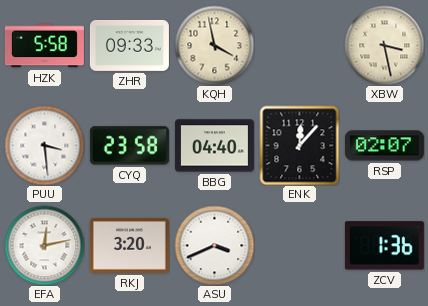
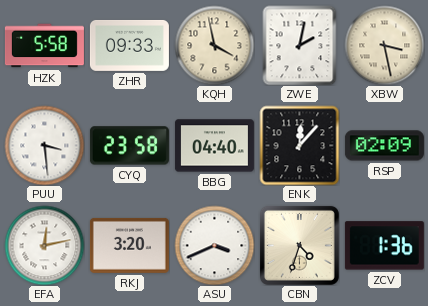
ZWE: none -> 2:02
RSP: 02:07 -> 02:09
CBN: none -> 4:33
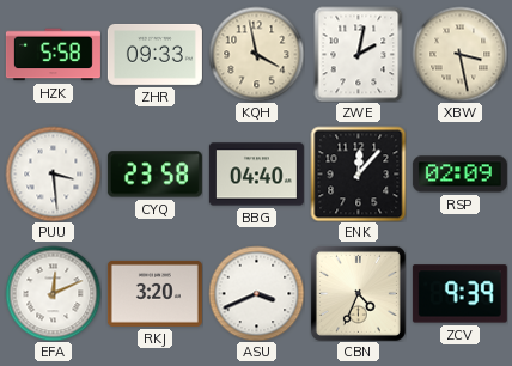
EFA: 12:13 -> 12:11
CBN: 4:33 -> 4:34
ZCV: 1:36 -> 9:39
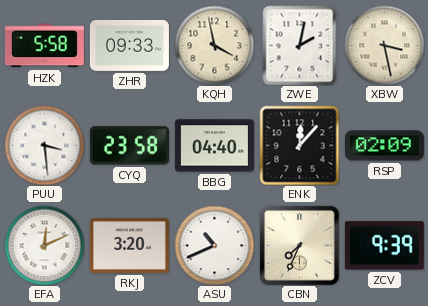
ASU: 3:41 -> 10:41
CBN: 4:34 -> 7:34
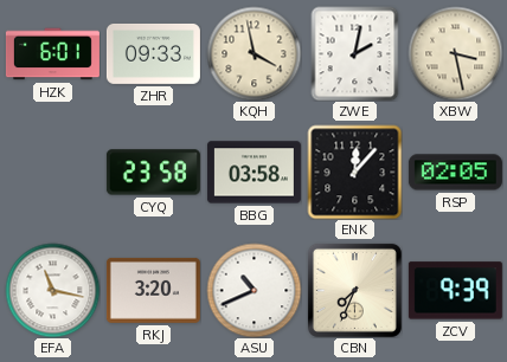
HZK: 5:58 -> 6:01
PUU: 3:29 -> none
BBG: 04:40 -> 03:58
RSP: 02:09 -> 02:05
EFA: 12:11 -> 11:17
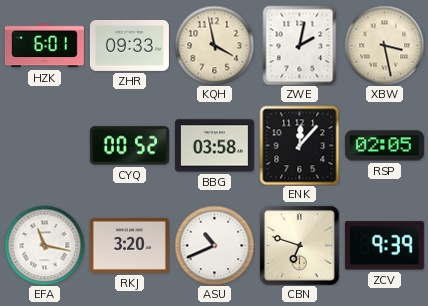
CYQ: 23:58 -> 00:52
CBN: 7:34 -> 6:48
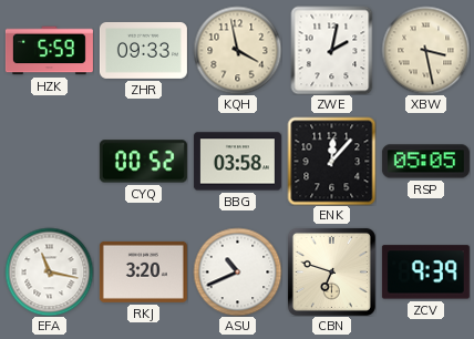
HZK: 6:01 -> 5:59
RSP: 02:05 -> 05:05
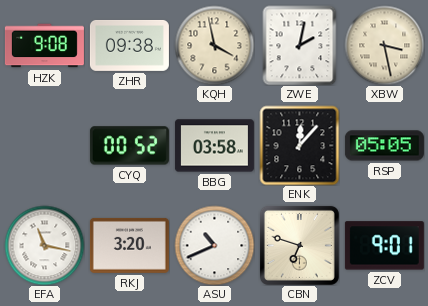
HZK: 5:59 -> 9:08
ZHR: 09:33 -> 09:38
ZCV: 9:39 -> 9:01
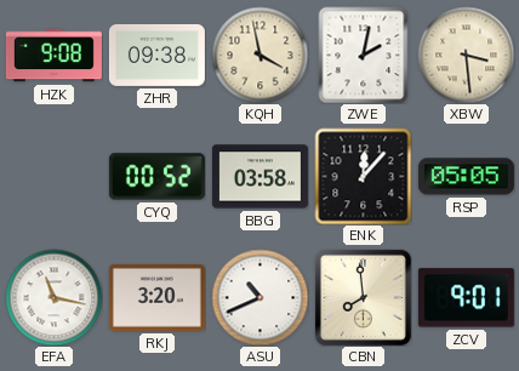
XBW: 3:28 -> 3:29
CBN: 6:48 -> 7:59
